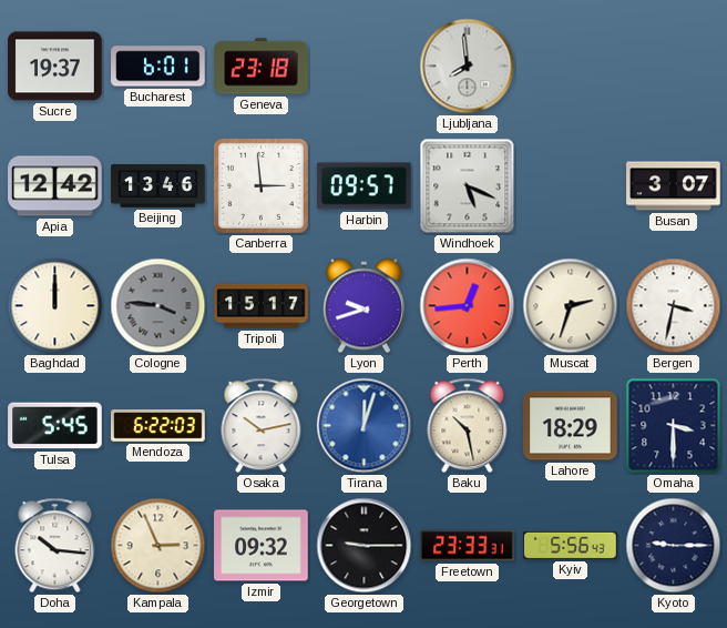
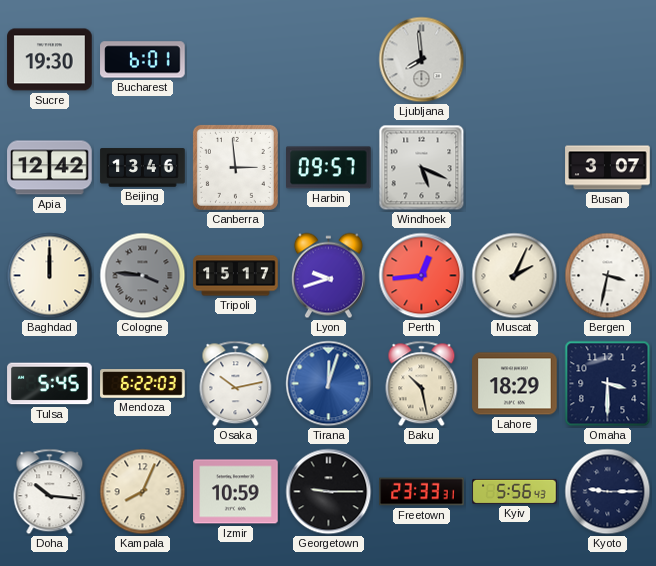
Sucre: 19:37 -> 19:30
Geneva: 23:18 -> none
Muscat: 2:33 -> 2:04
Kampala: 2:56 -> 8:04
Izmir: 09:32 -> 10:59
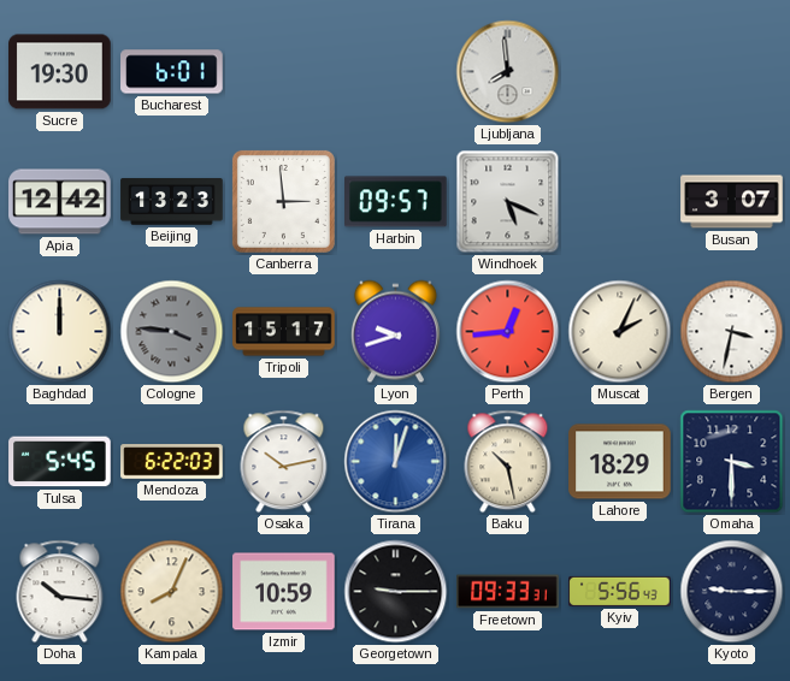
Beijing: 13:46 -> 13:23
Freetown: 23:33 -> 09:33
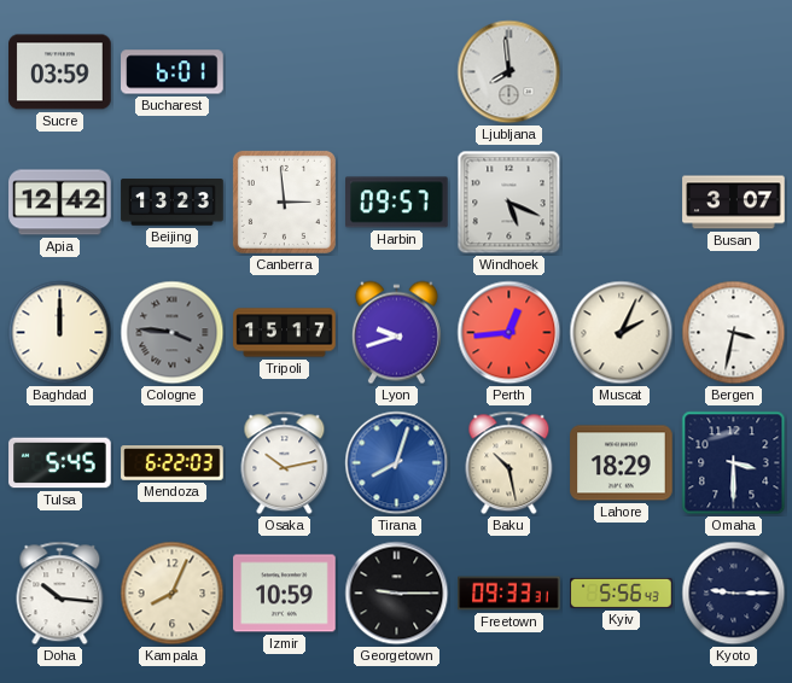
Sucre: 19:30 -> 03:59
Tirana: 12:03 -> 8:03
